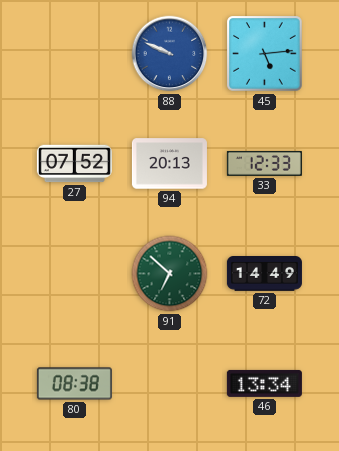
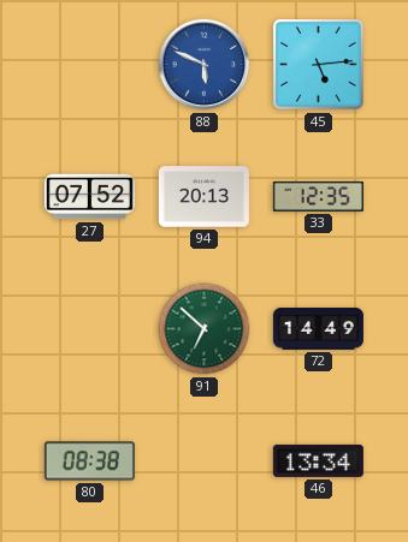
88: 9:49 -> 5:49
33: 12:33 -> 12:35
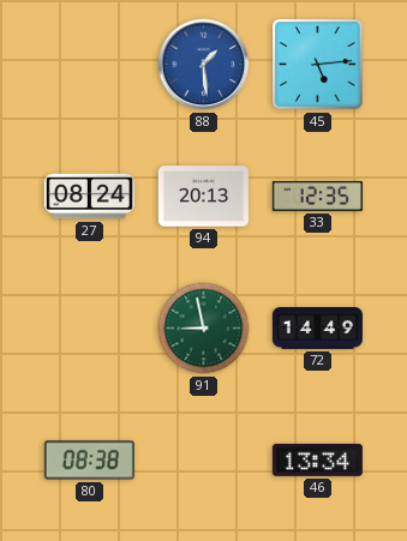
88: 5:49 -> 1:29
27: 07:52 -> 08:24
91: 6:52 -> 8:58
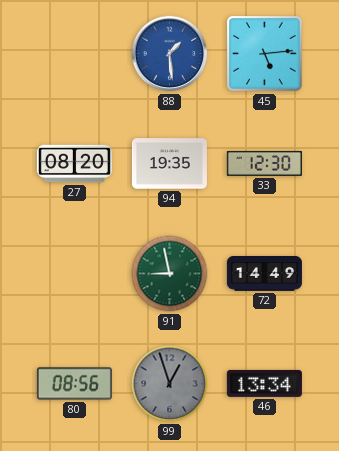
27: 08:24 -> 08:20
94: 20:13 -> 19:35
33: 12:35 -> 12:30
80: 08:38 -> 08:56
99: none -> 12:57
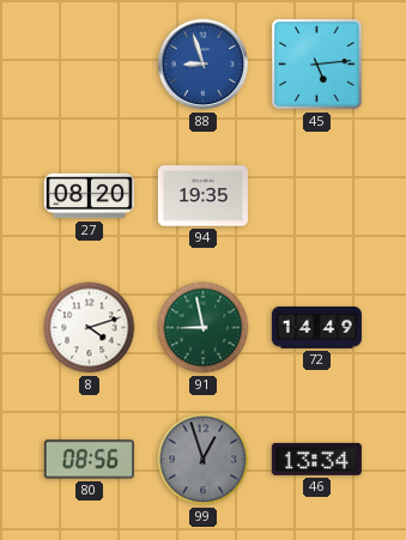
88: 1:29 -> 8:57
33: 12:30 -> none
8: none -> 4:12
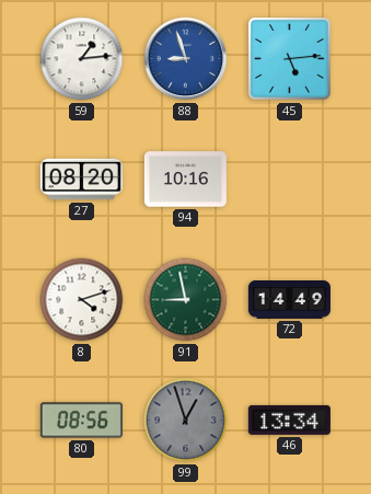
59: none -> 1:14
94: 19:35 -> 10:16
